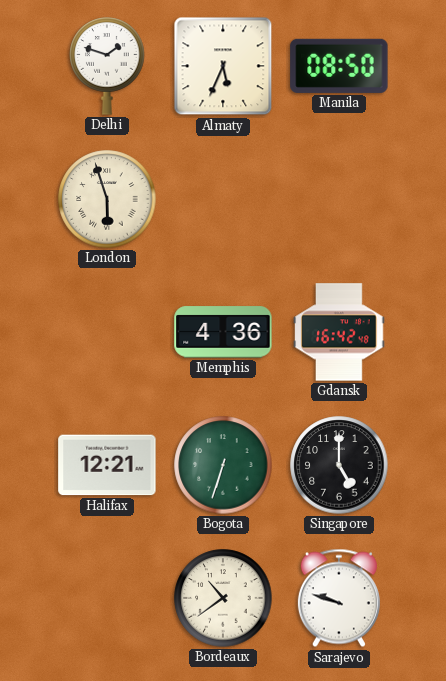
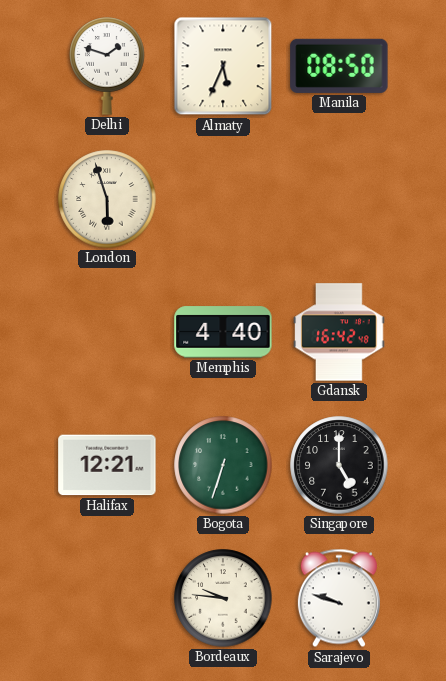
Memphis: 4:36 -> 4:40
Bordeaux: 10:39 -> 9:46
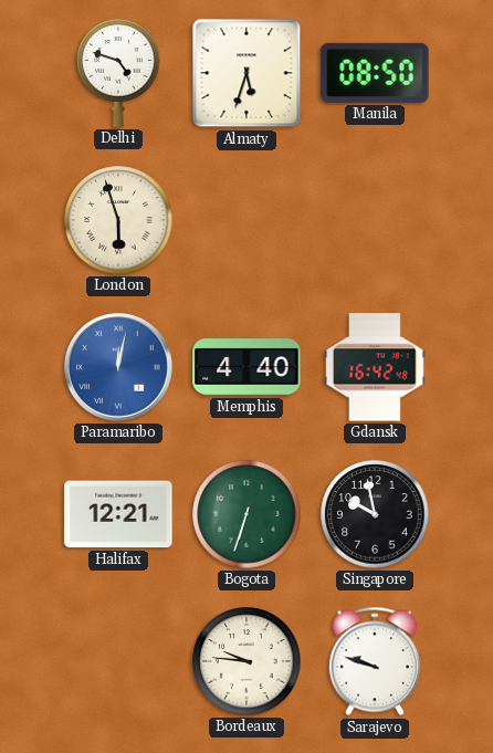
Delhi: 1:48 -> 4:48
Almaty: 5:34 -> 5:33
Paramaribo: none -> 12:02
Singapore: 5:00 -> 9:58
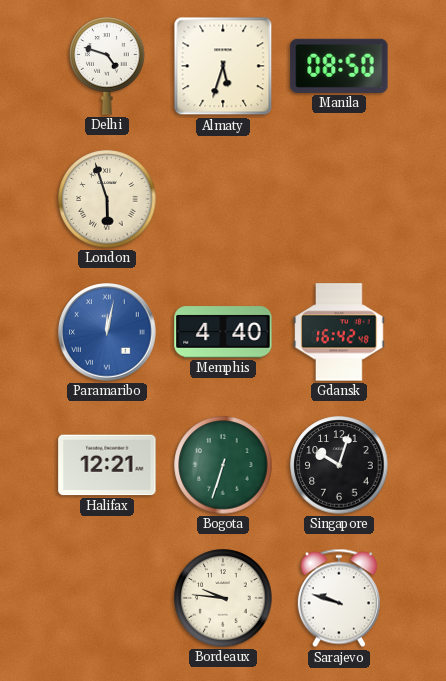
Singapore: 9:58 -> 10:03
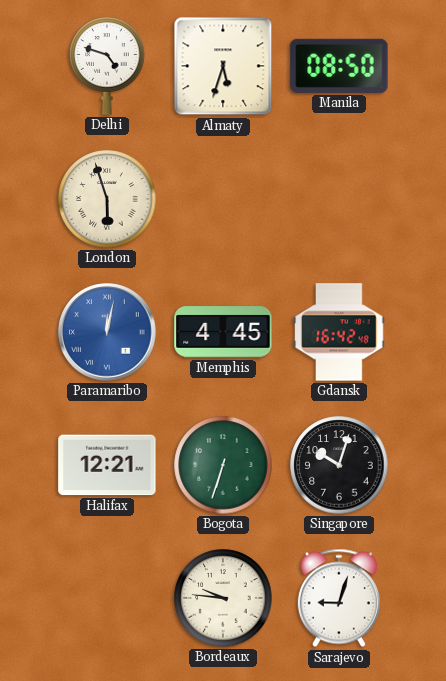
Memphis: 4:40 -> 4:45
Sarajevo: 9:48 -> 9:03
